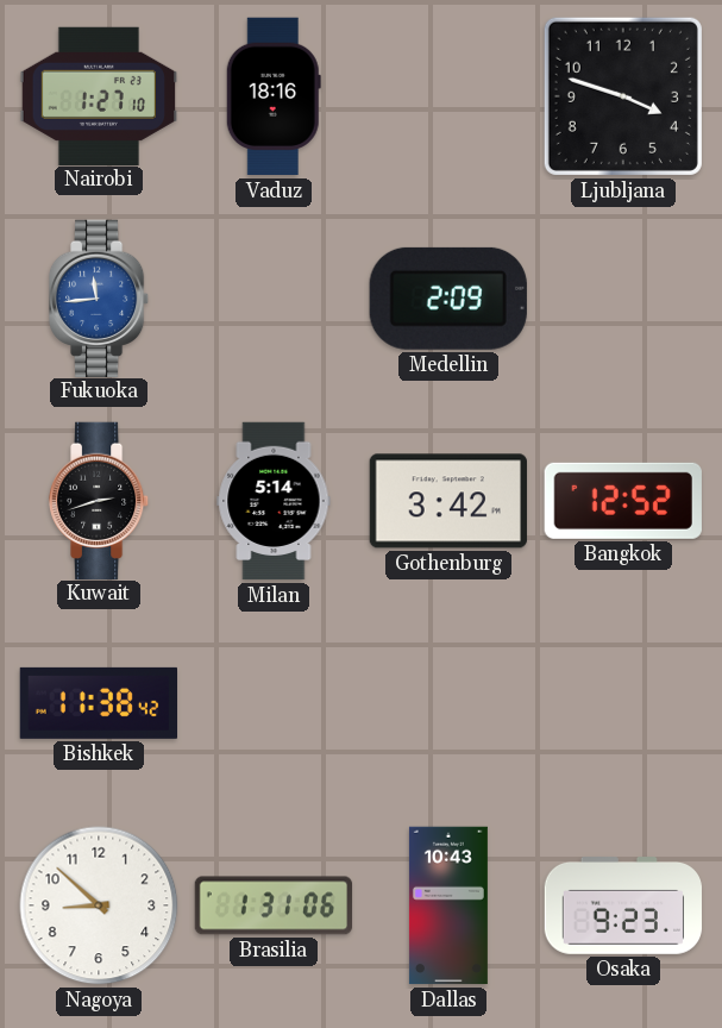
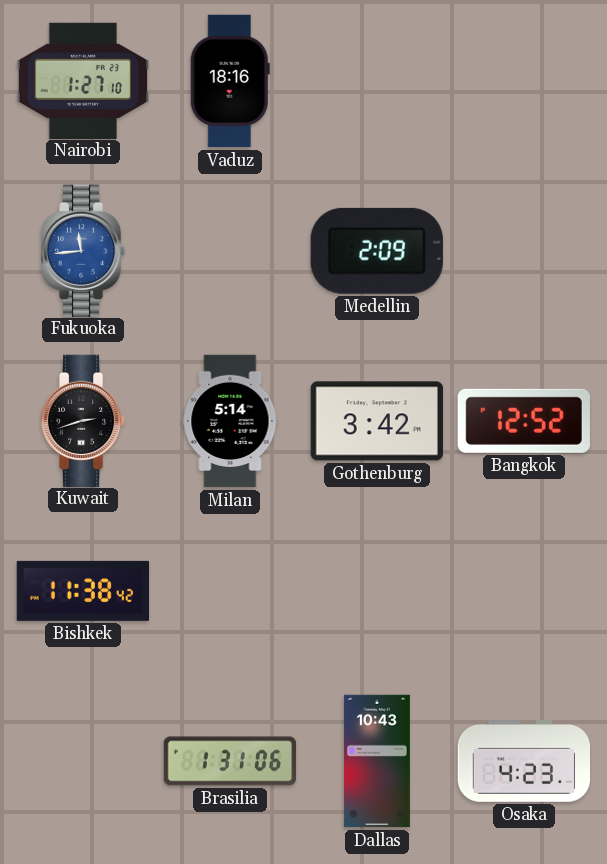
Ljubljana: 3:48 -> none
Nagoya: 8:52 -> none
Osaka: 9:23 -> 4:23
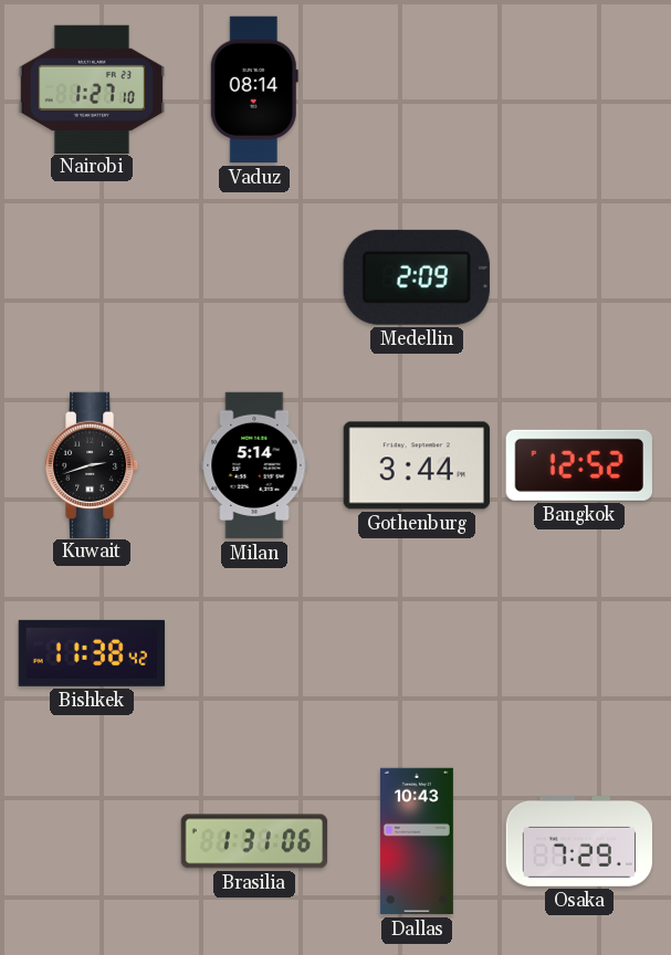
Vaduz: 18:16 -> 08:14
Fukuoka: 11:44 -> none
Gothenburg: 3:42 -> 3:44
Osaka: 4:23 -> 7:29
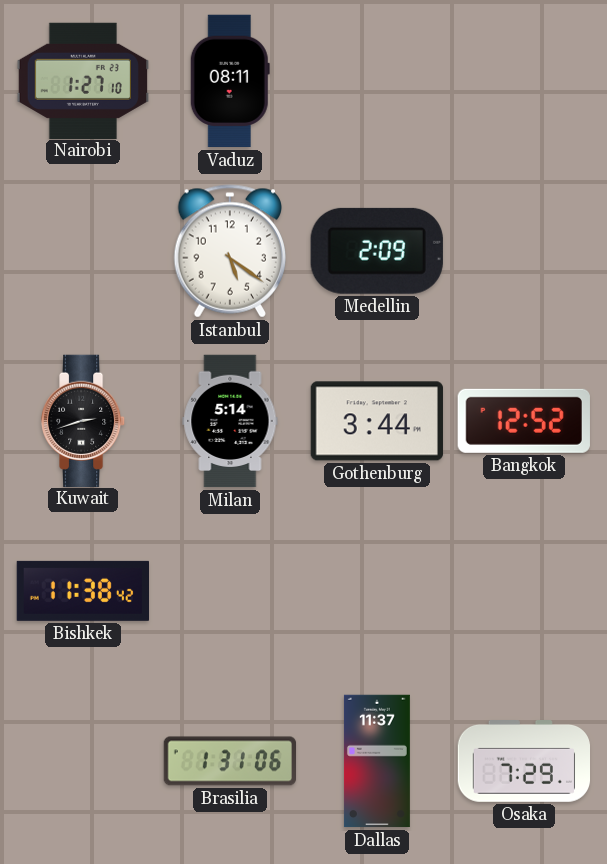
Vaduz: 08:14 -> 08:11
Istanbul: none -> 5:21
Dallas: 10:43 -> 11:37
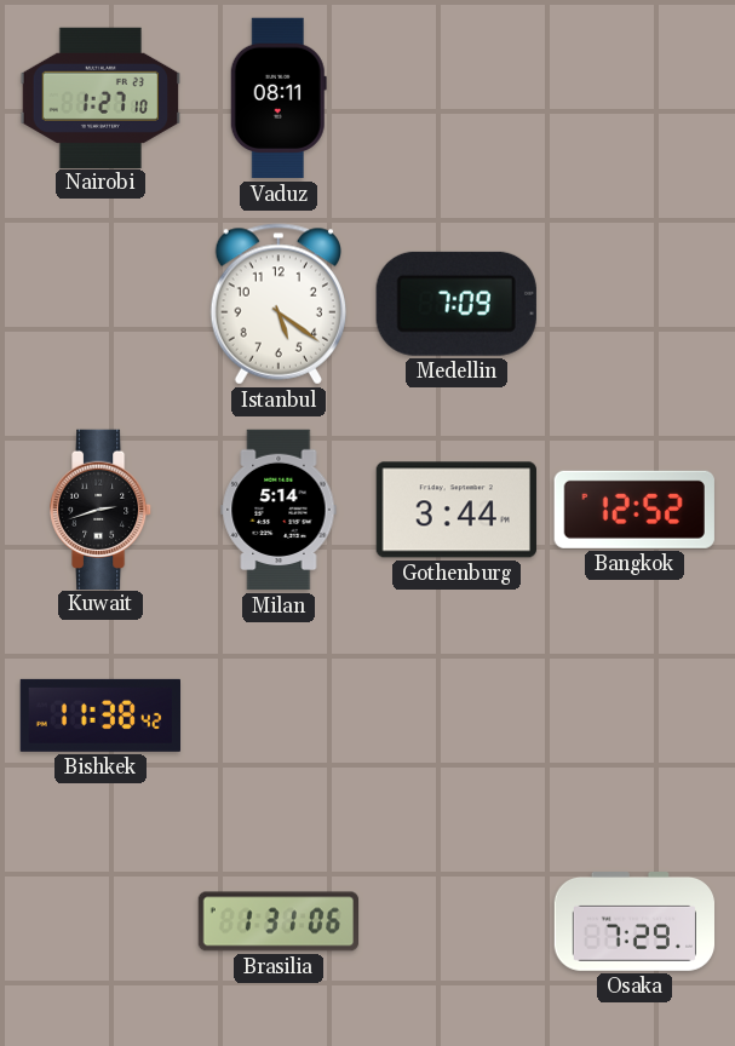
Medellin: 2:09 -> 7:09
Dallas: 11:37 -> none
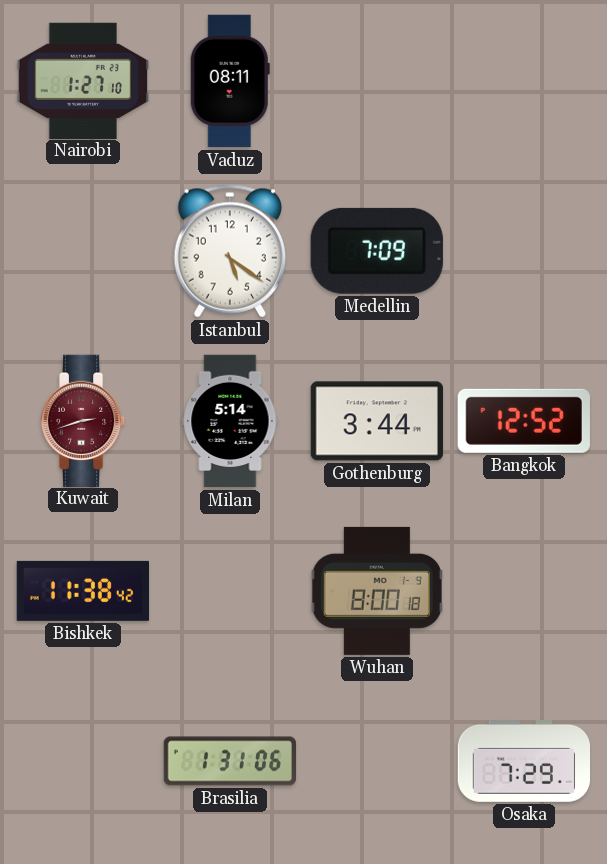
Kuwait dial: black -> burgundy
Wuhan: none -> 8:00
